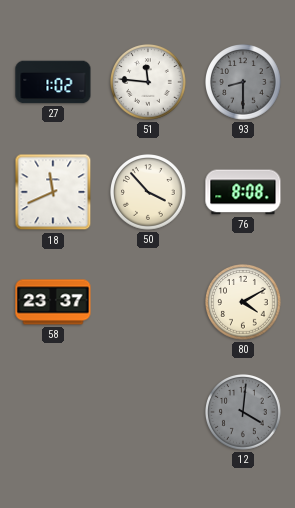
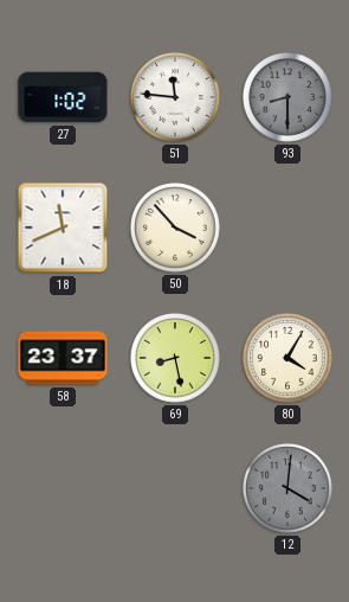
76: 8:08 -> none
69: none -> 8:28
80: 4:10 -> 4:05
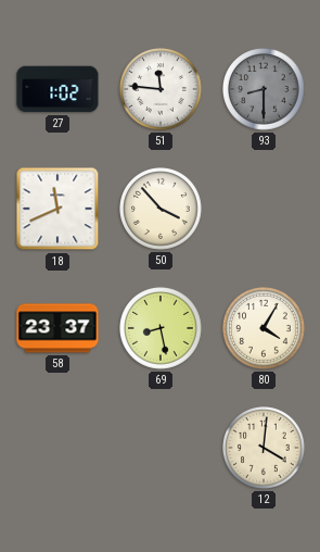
12 dial: grey -> cream
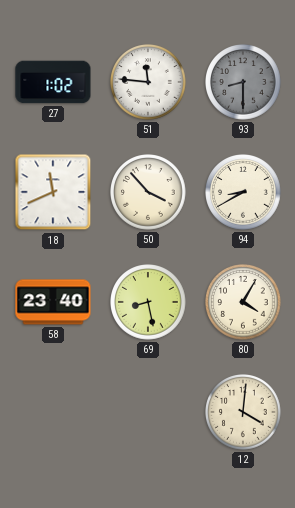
94: none -> 8:40
58: 23:37 -> 23:40
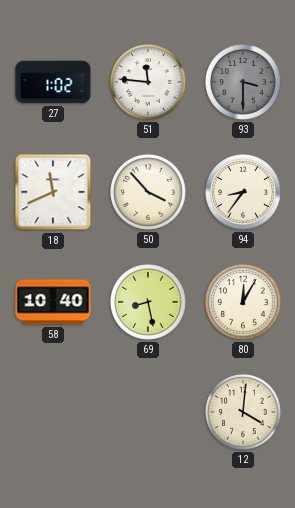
93: 8:30 -> 3:30
94: 8:40 -> 8:36
58: 23:40 -> 10:40
80: 4:05 -> 12:05
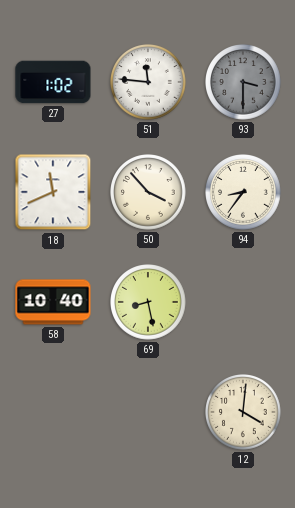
80: 12:05 -> none
